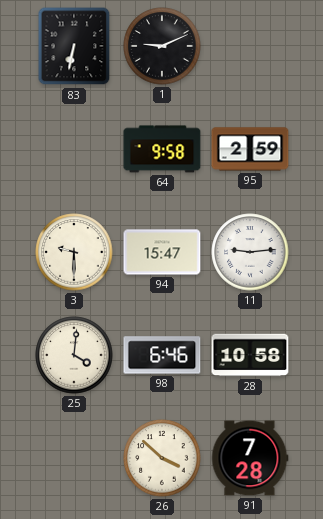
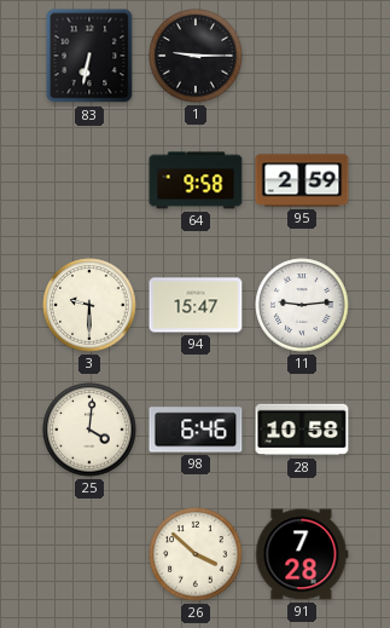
1: 9:11 -> 9:15
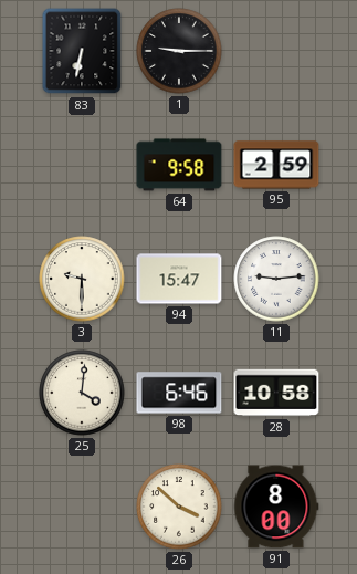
91: 7:28 -> 8:00
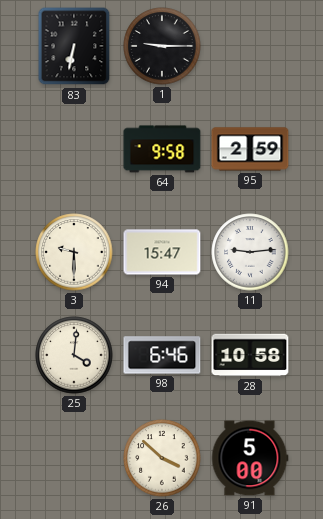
91: 8:00 -> 5:00
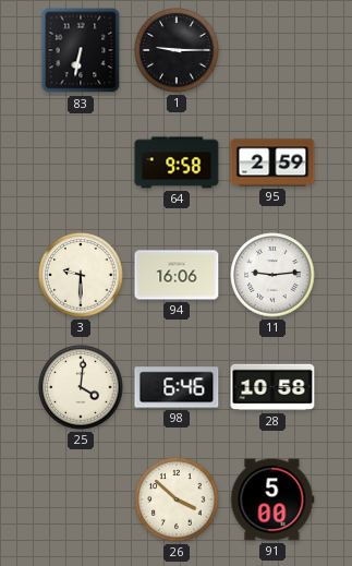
94: 15:47 -> 16:06
